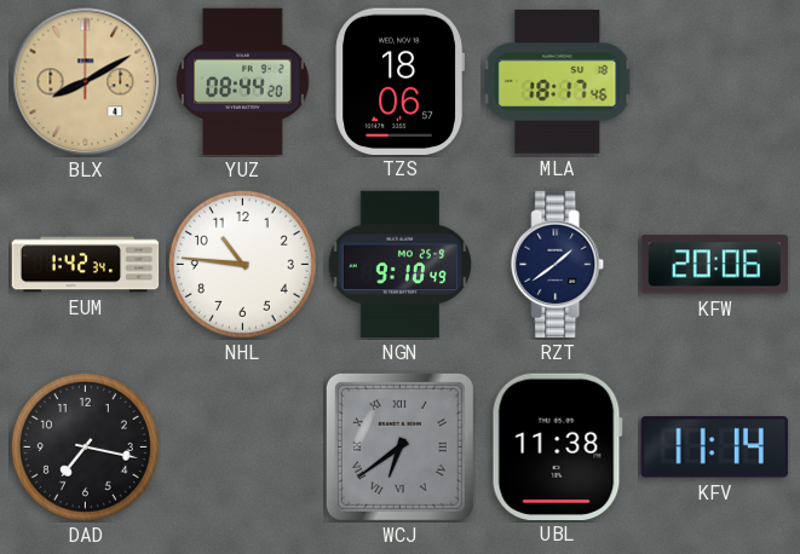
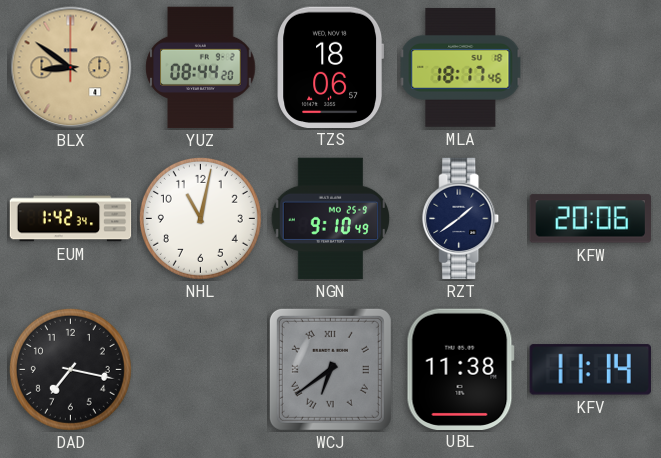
BLX: 8:10 -> 8:51
NHL: 10:46 -> 11:02
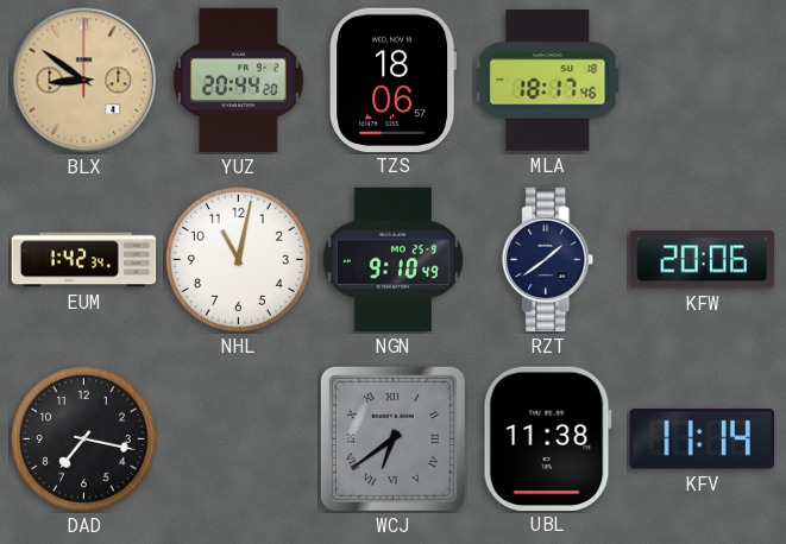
YUZ: 08:44 -> 20:44
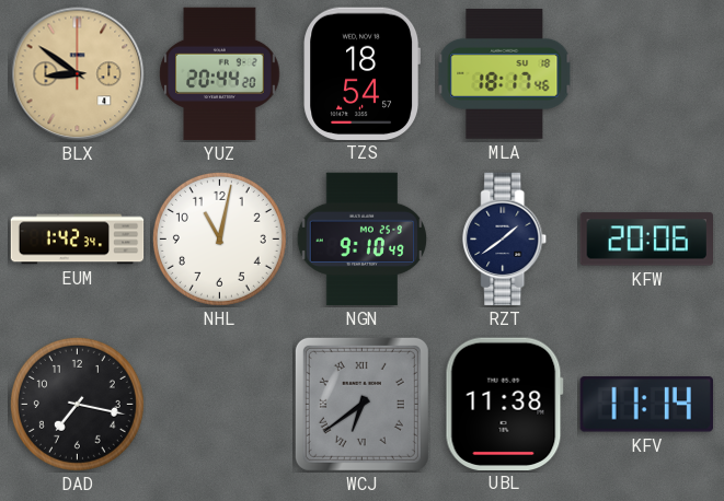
TZS: 18:06 -> 18:54
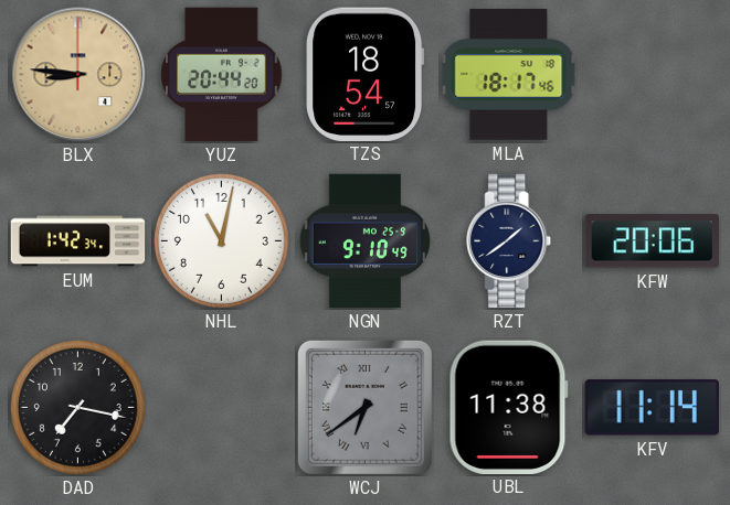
BLX: 8:51 -> 8:46
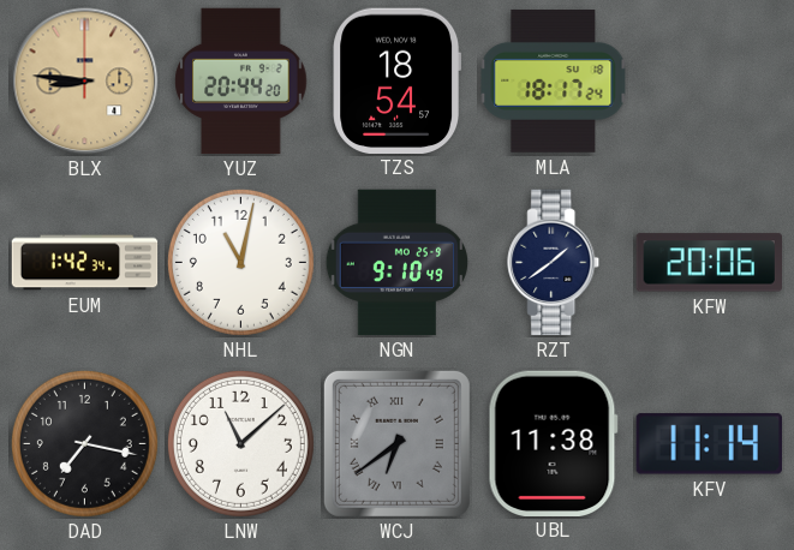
MLA: 18:17:46 -> 18:17:24
LNW: none -> 11:08
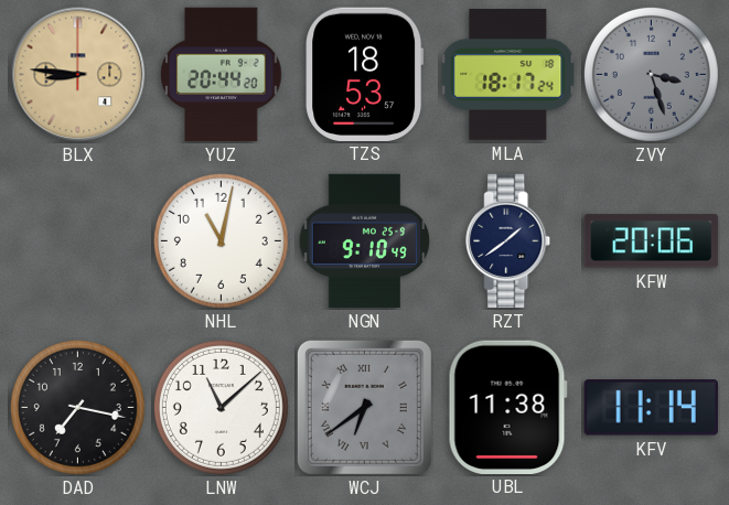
TZS: 18:54 -> 18:53
ZVY: none -> 3:27
EUM: 1:42 -> none
